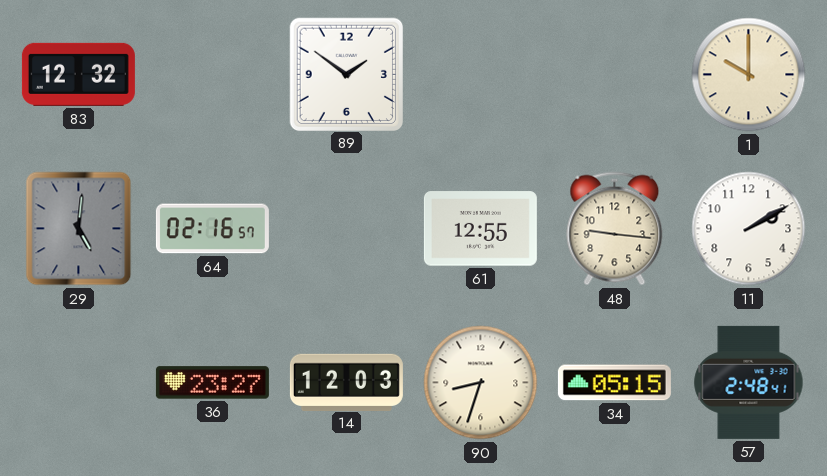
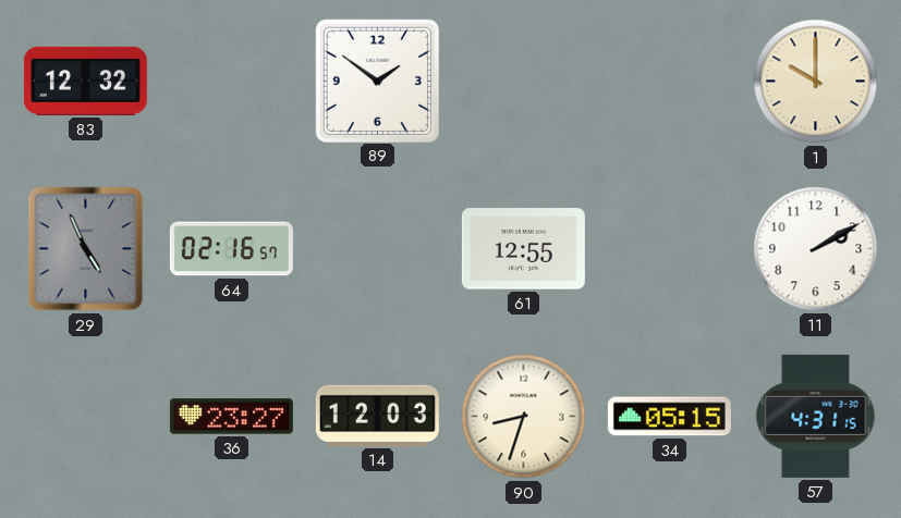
29: 5:01 -> 4:56
48: 9:16 -> none
57: 2:48 -> 4:31
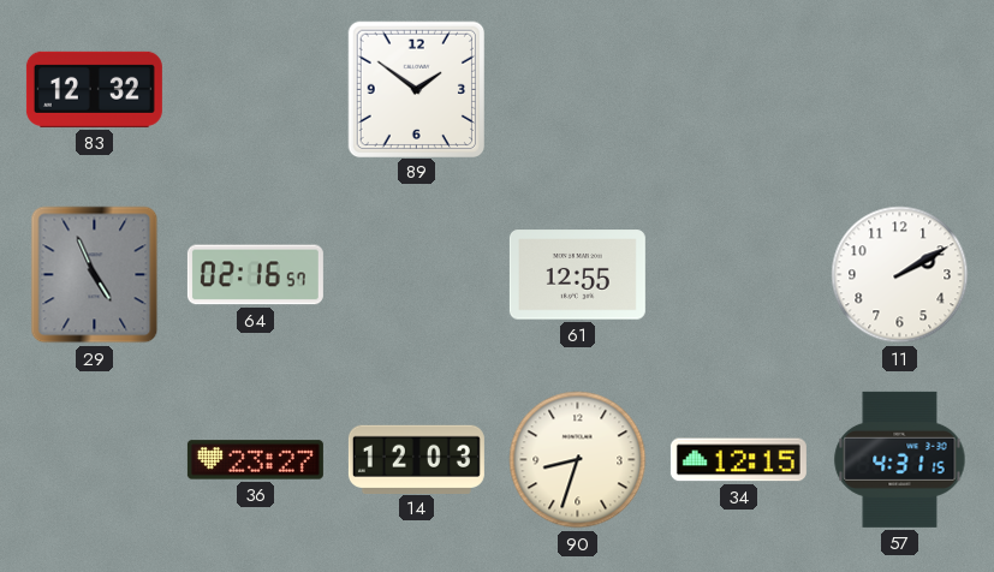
1: 10:00 -> none
34: 05:15 -> 12:15
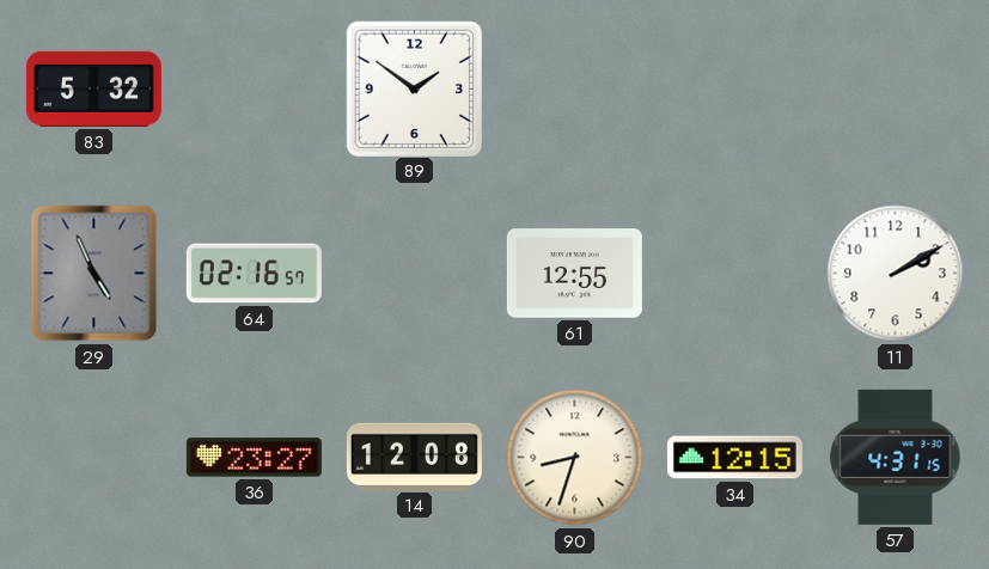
83: 12:32 -> 5:32
14: 12:03 -> 12:08
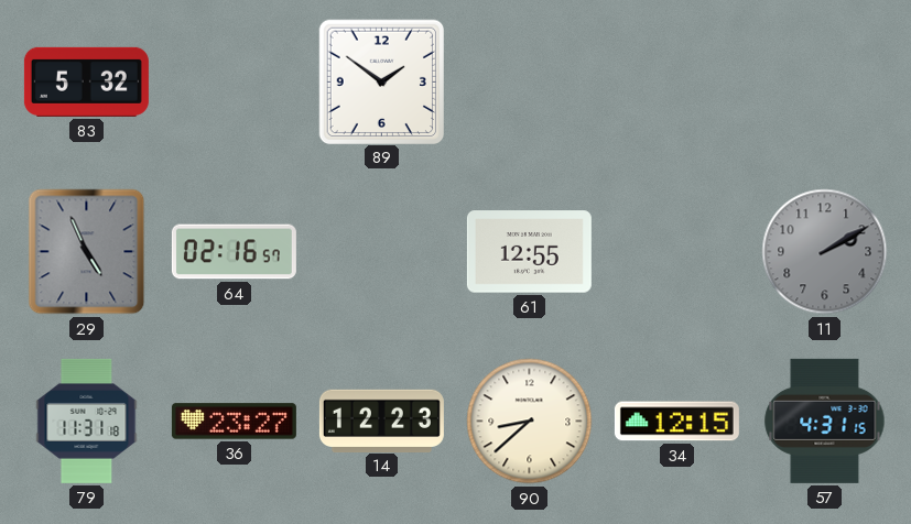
11 dial: white -> grey
79: none -> 11:31
14: 12:08 -> 12:23
90: 8:33 -> 8:38
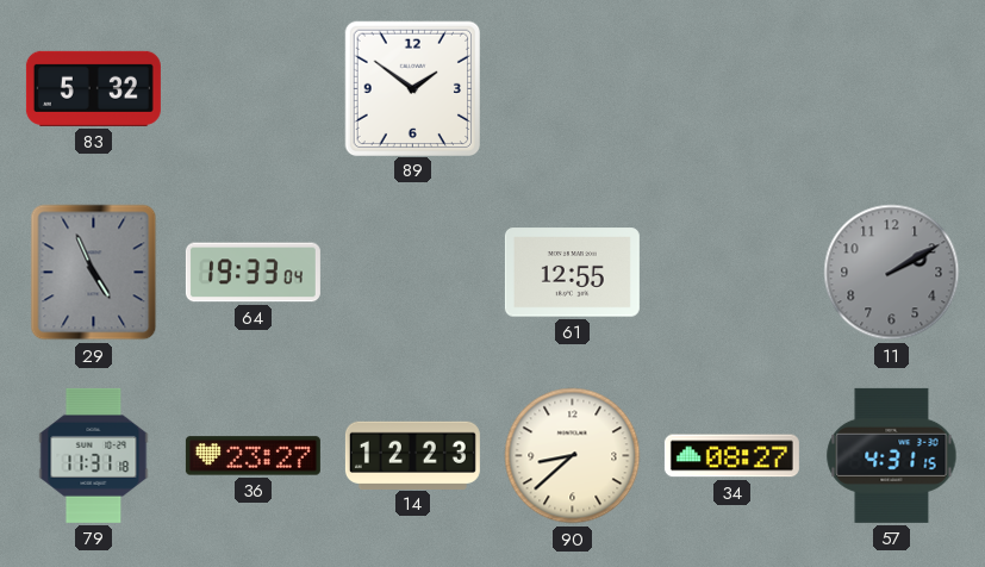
64: 02:16 -> 19:33
34: 12:15 -> 08:27
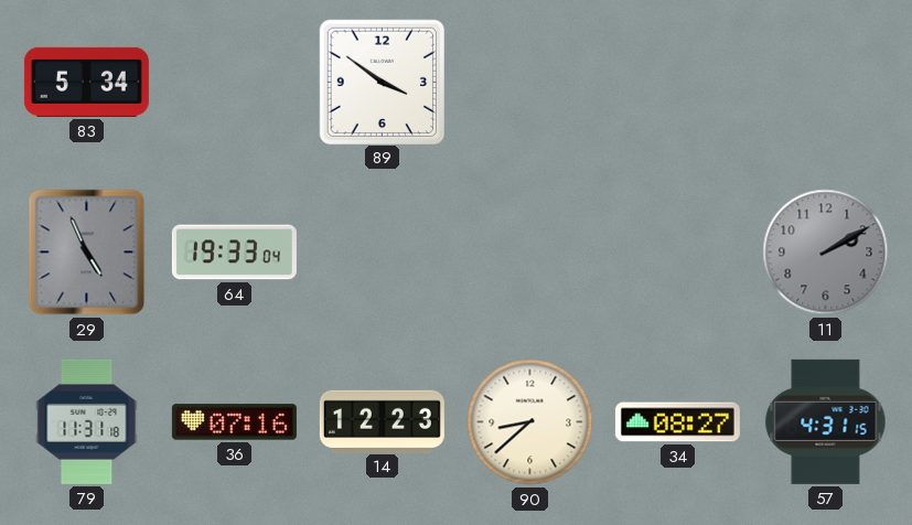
83: 5:32 -> 5:34
89: 1:51 -> 3:51
61: 12:55 -> none
36: 23:27 -> 07:16
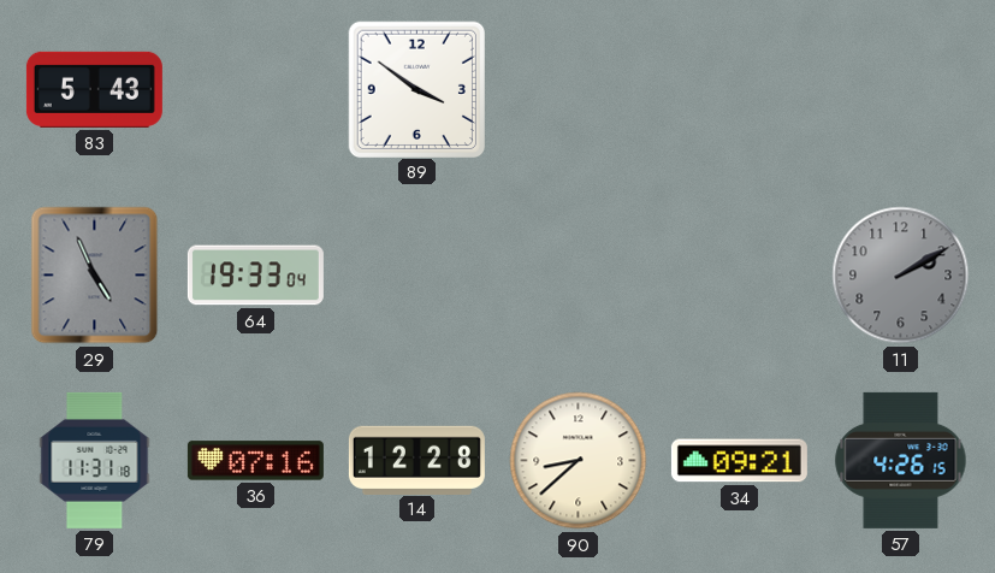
83: 5:34 -> 5:43
14: 12:23 -> 12:28
34: 08:27 -> 09:21
57: 4:31 -> 4:26
